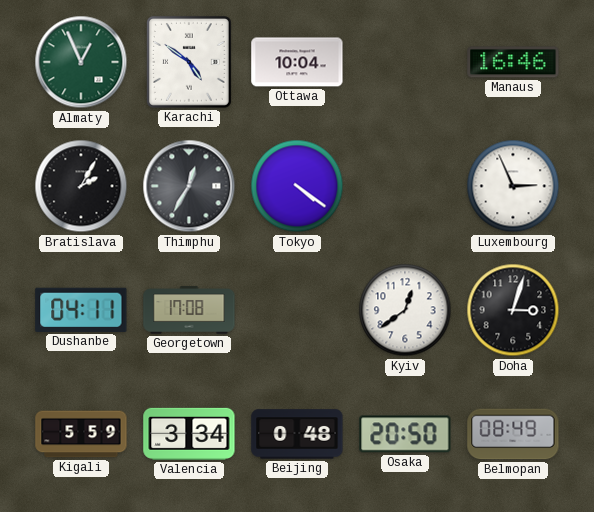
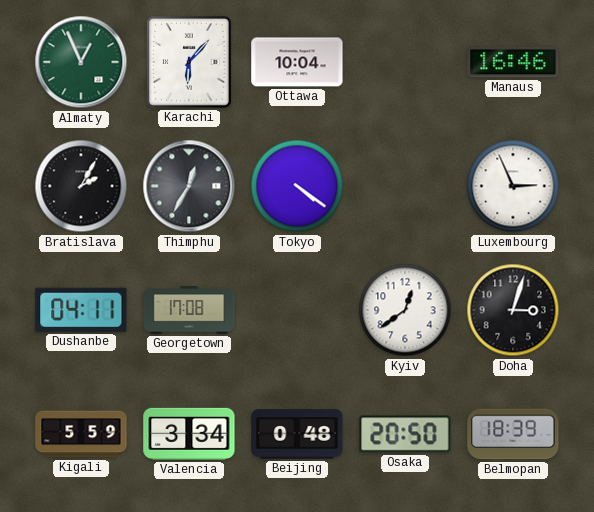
Karachi: 4:51 -> 6:07
Belmopan: 08:49 -> 18:39
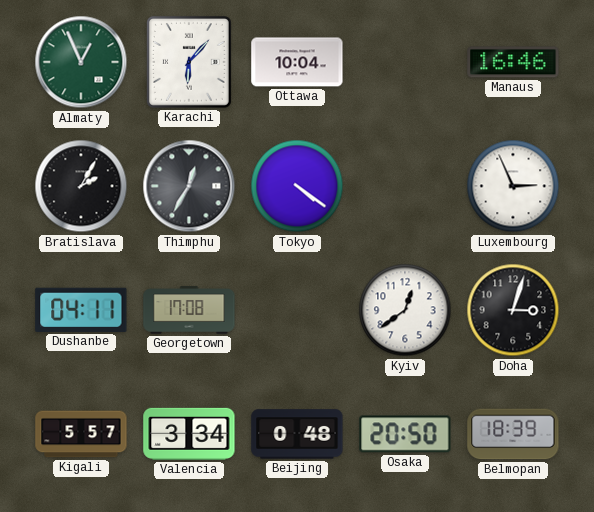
Kigali: 5:59 -> 5:57
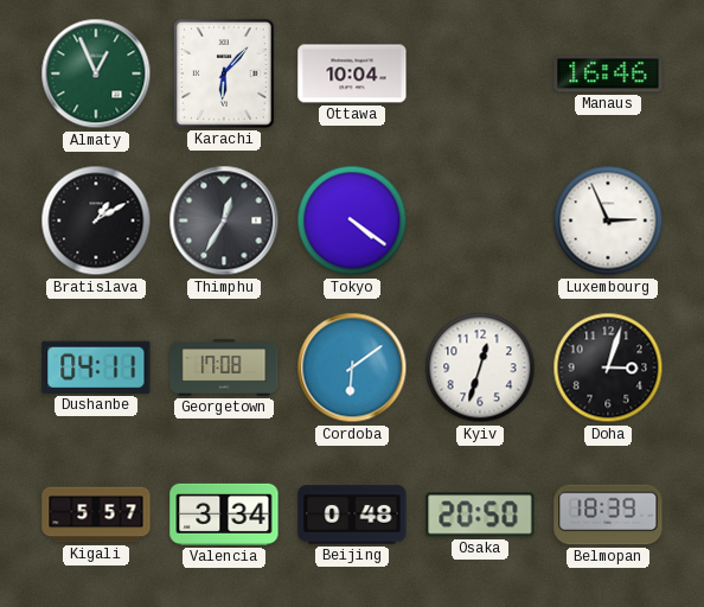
Bratislava: 2:05 -> 1:10
Cordoba: none -> 6:09
Kyiv: 12:39 -> 12:33
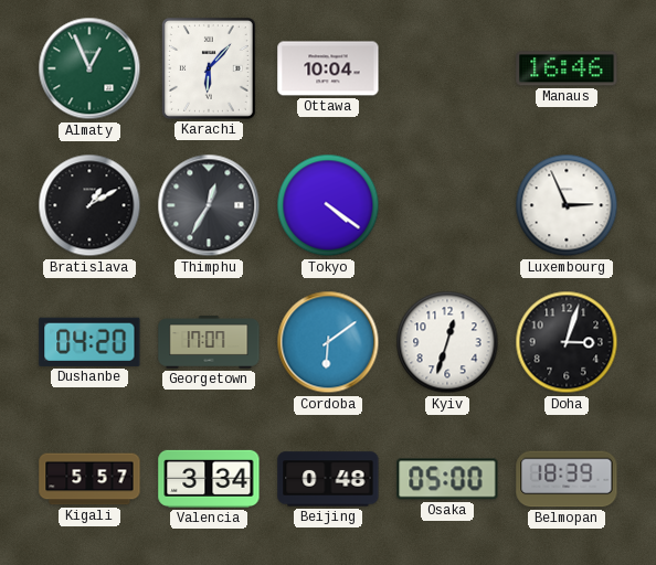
Dushanbe: 04:11 -> 04:20
Georgetown: 17:08 -> 17:07
Osaka: 20:50 -> 05:00
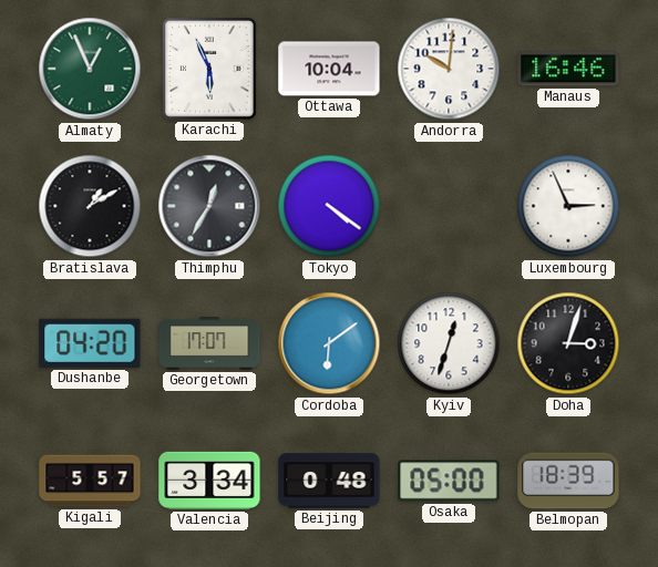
Karachi: 6:07 -> 5:56
Andorra: none -> 10:01
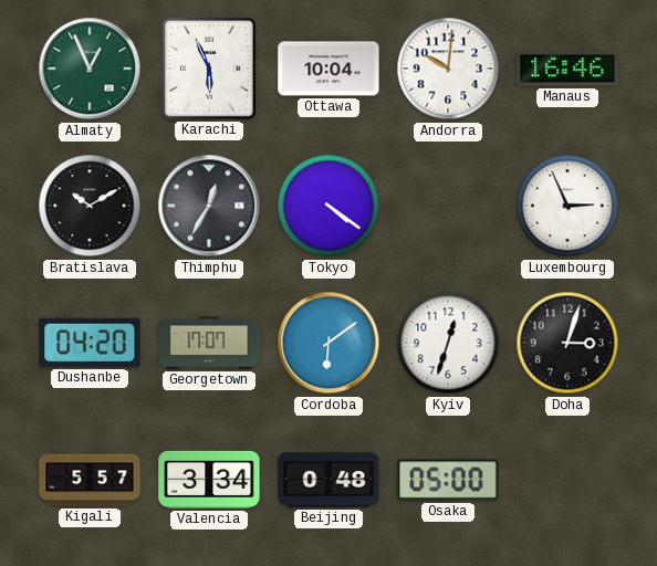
Bratislava: 1:10 -> 10:10
Belmopan: 18:39 -> none
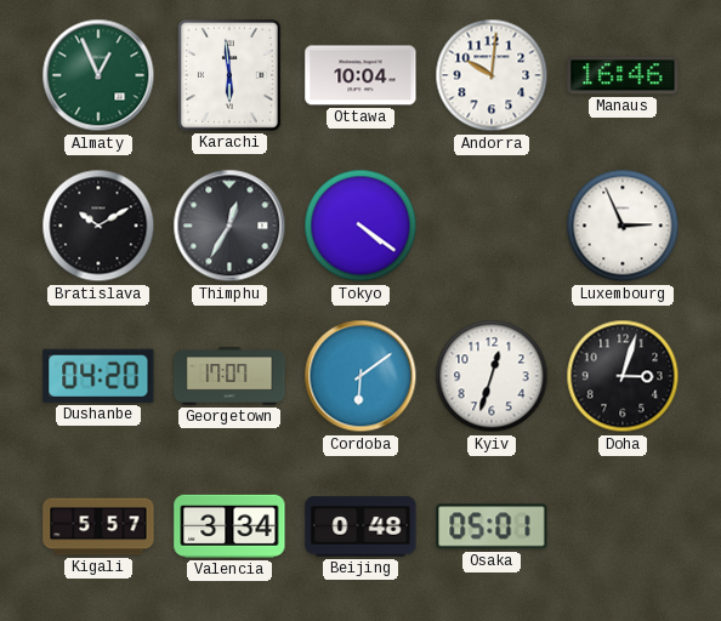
Karachi: 5:56 -> 5:59
Osaka: 05:00 -> 05:01
